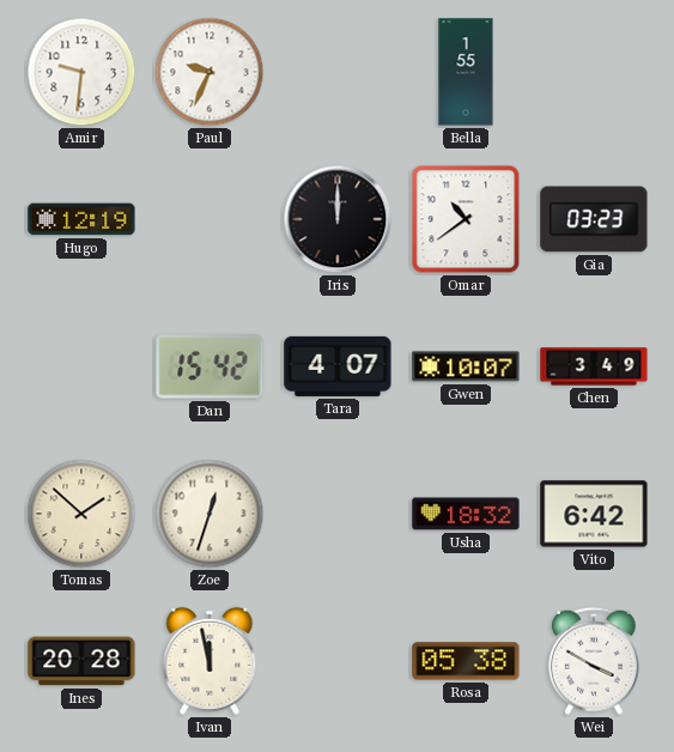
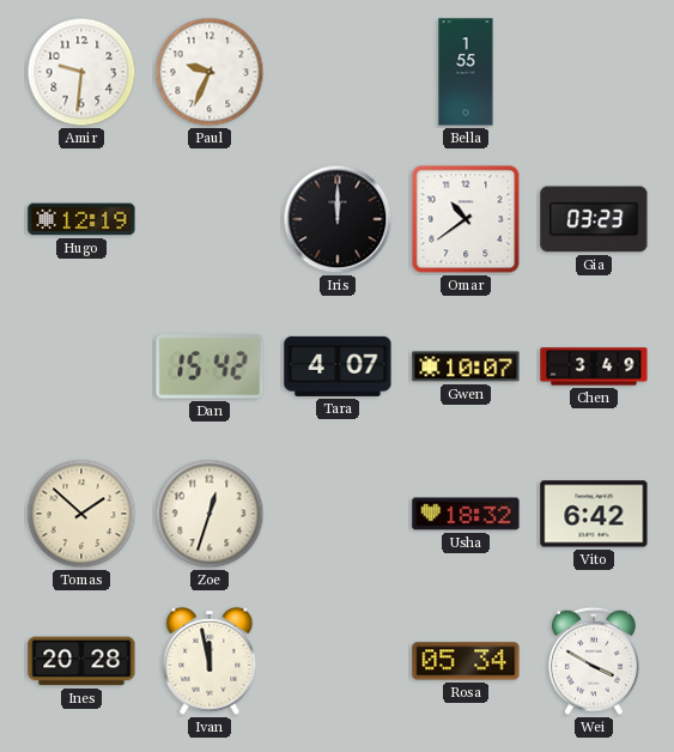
Rosa: 05:38 -> 05:34
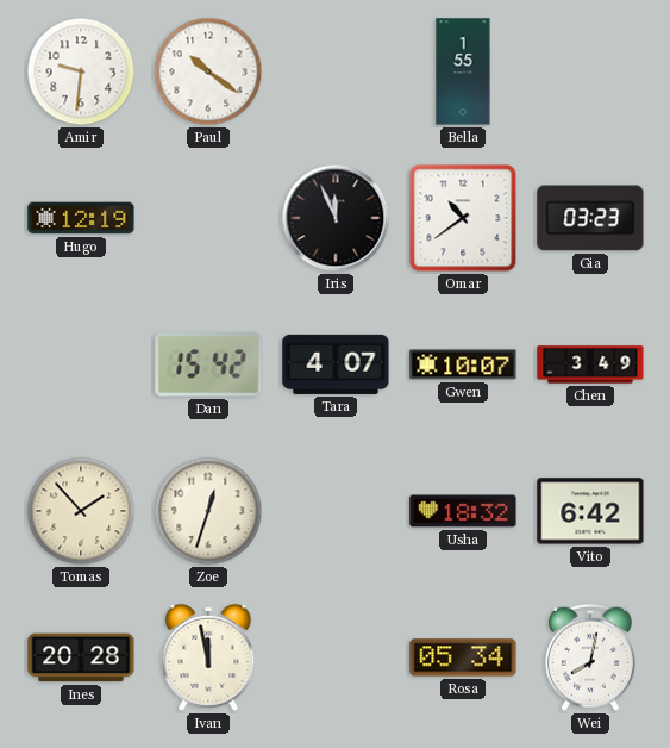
Paul: 9:34 -> 10:21
Iris: 12:00 -> 11:56
Tomas: 1:52 -> 1:53
Wei: 3:50 -> 8:02
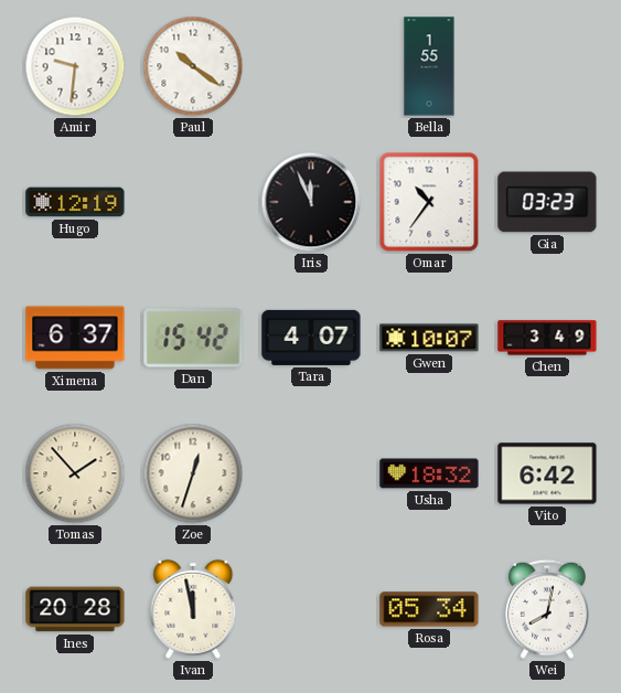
Omar: 10:39 -> 10:36
Ximena: none -> 6:37
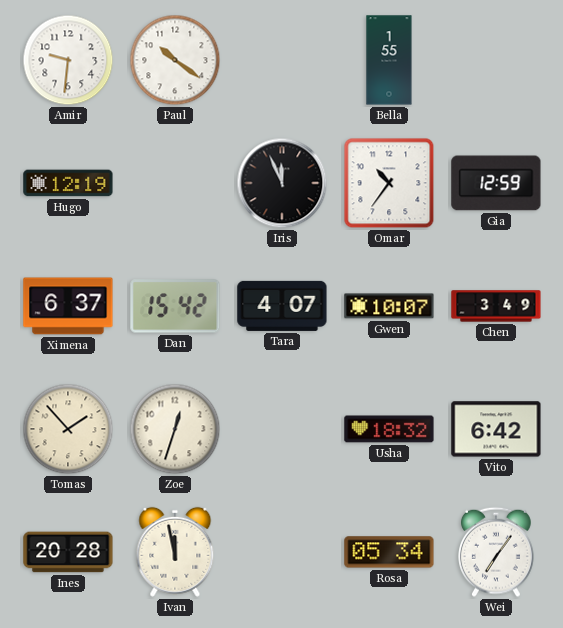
Gia: 03:23 -> 12:59
Wei: 8:02 -> 7:06
